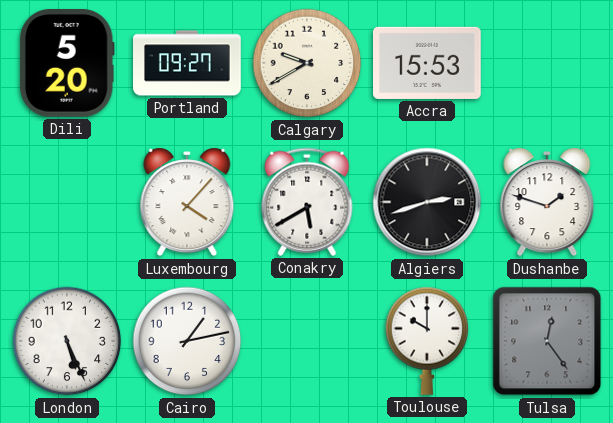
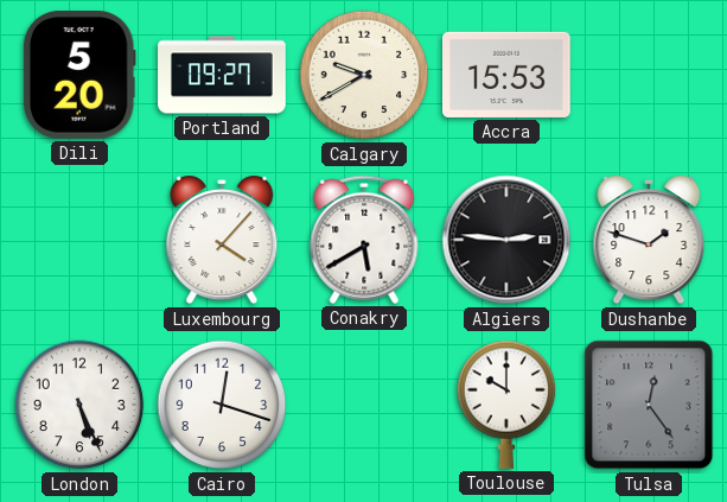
Algiers: 2:42 -> 2:46
Cairo: 1:13 -> 12:18
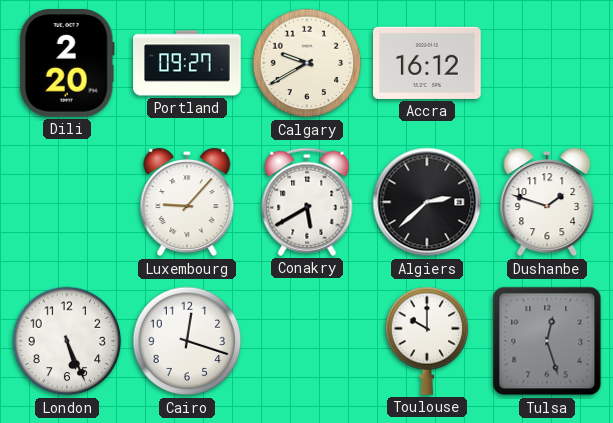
Dili: 5:20 -> 2:20
Accra: 15:53 -> 16:12
Luxembourg: 4:07 -> 9:07
Algiers: 2:46 -> 2:38
Tulsa: 12:24 -> 12:27
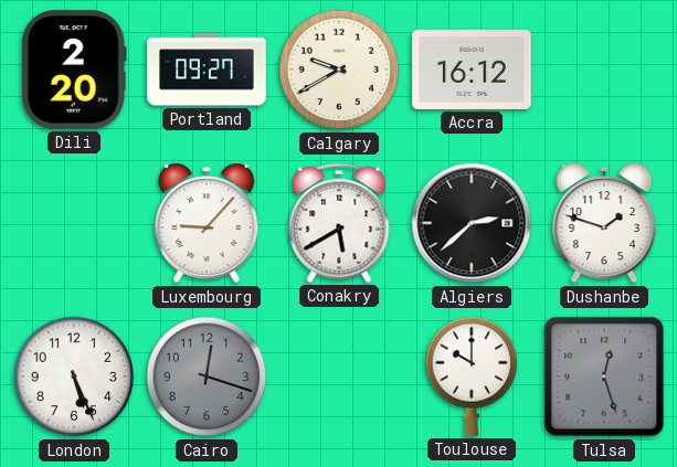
Cairo dial: white -> grey
